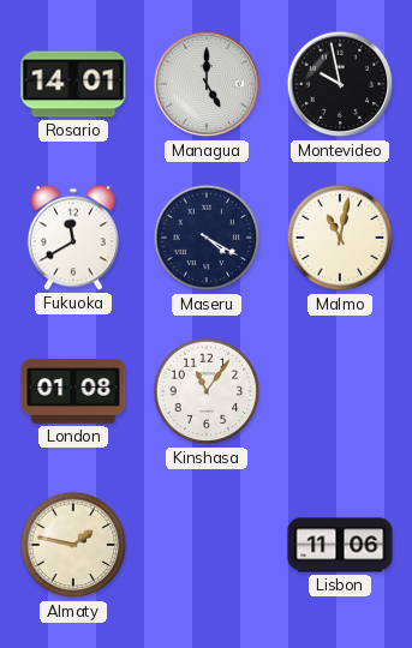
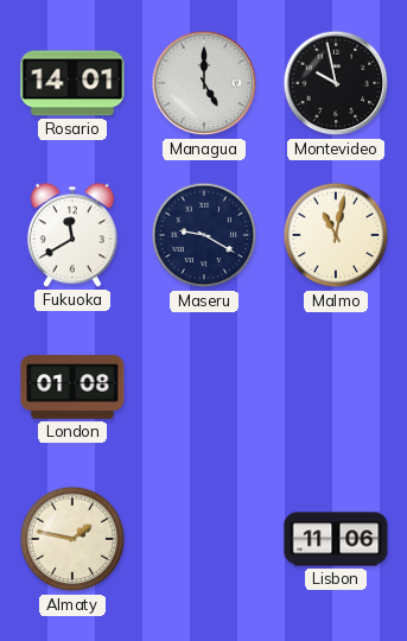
Maseru: 4:20 -> 9:20
Kinshasa: 11:06 -> none
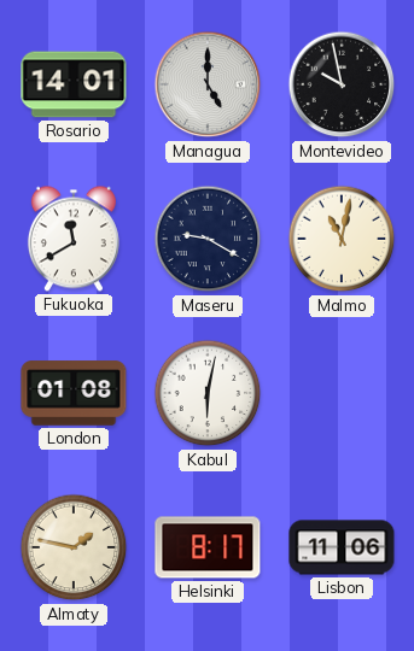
Kabul: none -> 6:02
Helsinki: none -> 8:17
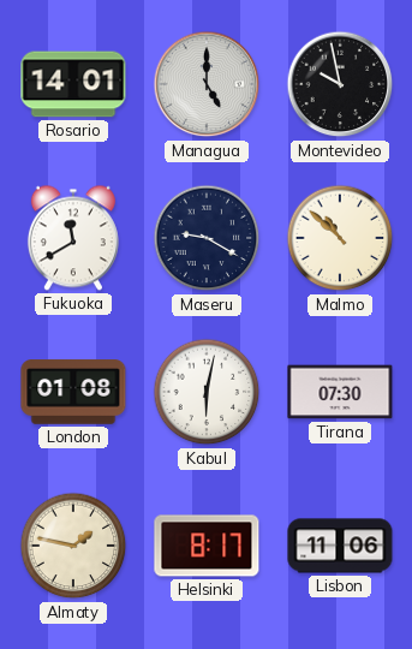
Malmo: 11:02 -> 10:52
Tirana: none -> 07:30
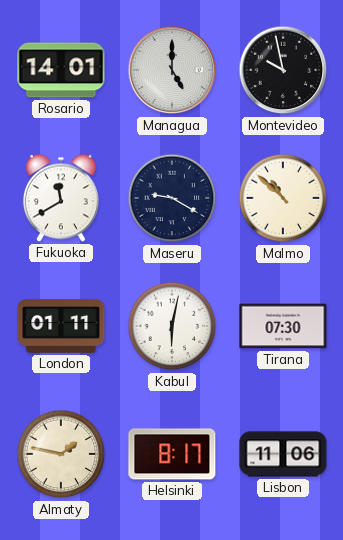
London: 01:08 -> 01:11
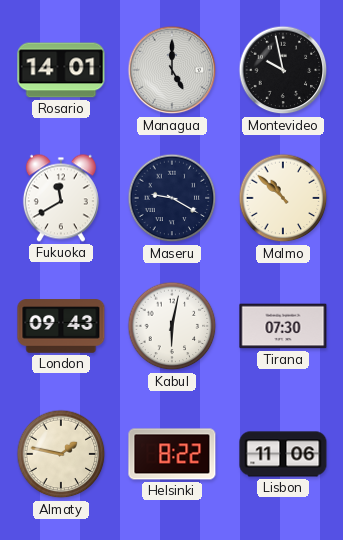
London: 01:11 -> 09:43
Helsinki: 8:17 -> 8:22
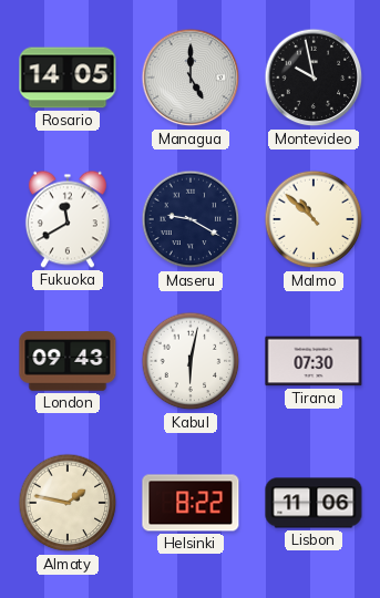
Rosario: 14:01 -> 14:05
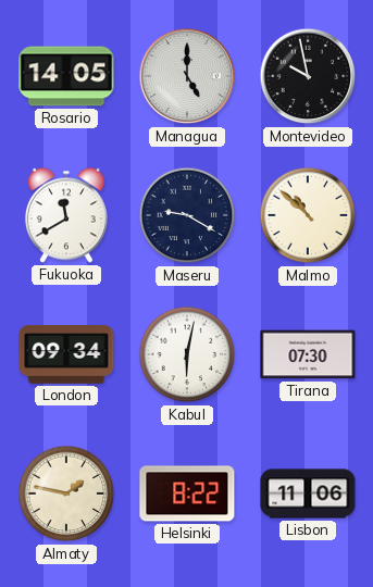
London: 09:43 -> 09:34
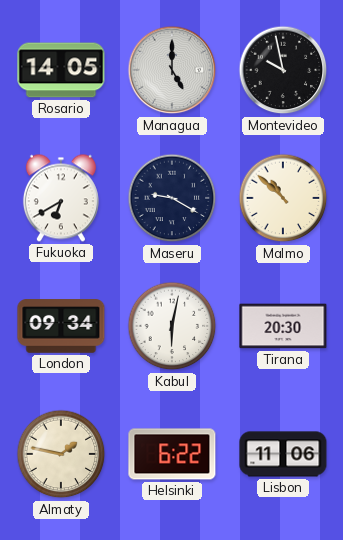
Fukuoka: 11:40 -> 6:40
Tirana: 07:30 -> 20:30
Helsinki: 8:22 -> 6:22
